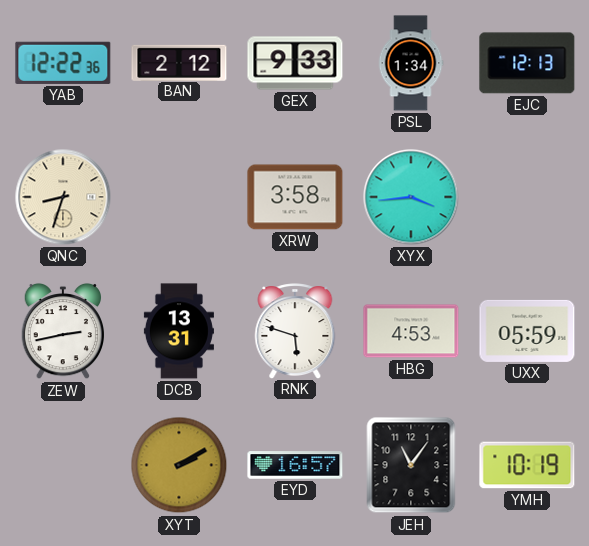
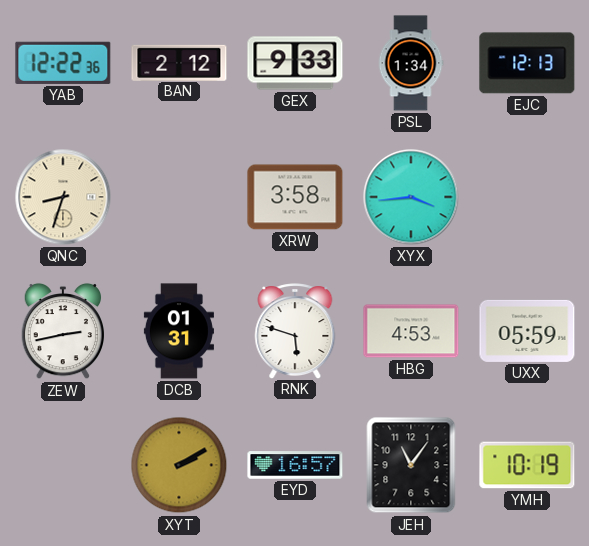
DCB: 13:31 -> 01:31
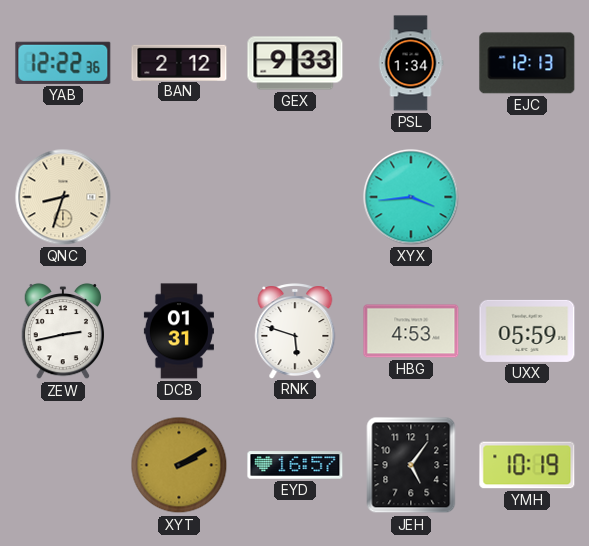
XRW: 3:58 -> none
JEH: 11:06 -> 5:06
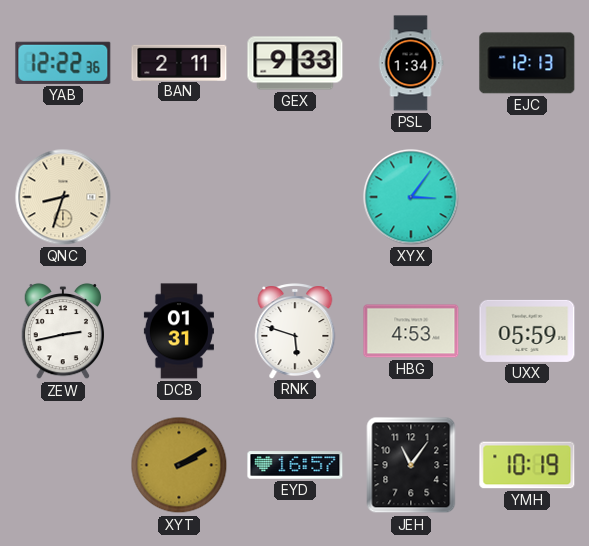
BAN: 2:12 -> 2:11
XYX: 3:44 -> 3:06
JEH: 5:06 -> 11:06
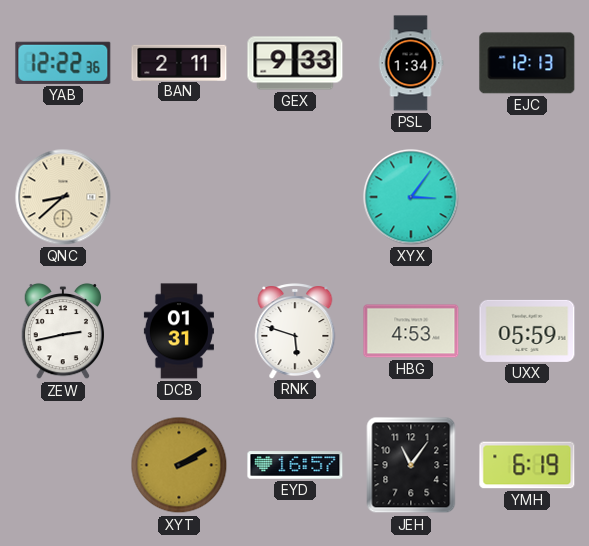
QNC: 8:33 -> 8:38
YMH: 10:19 -> 6:19
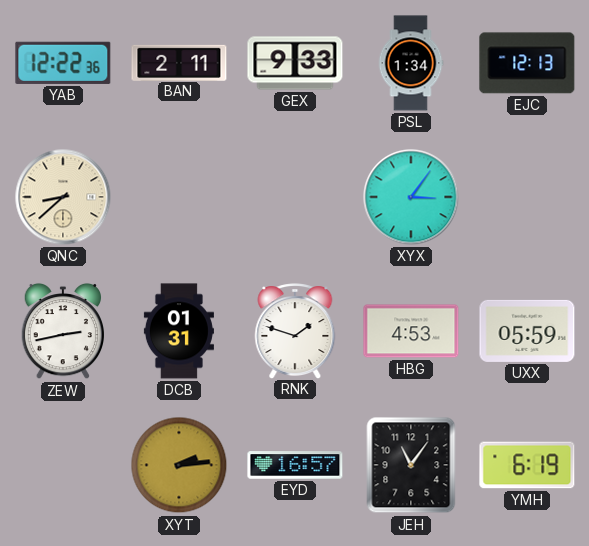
RNK: 5:48 -> 1:48
XYT: 2:10 -> 2:14
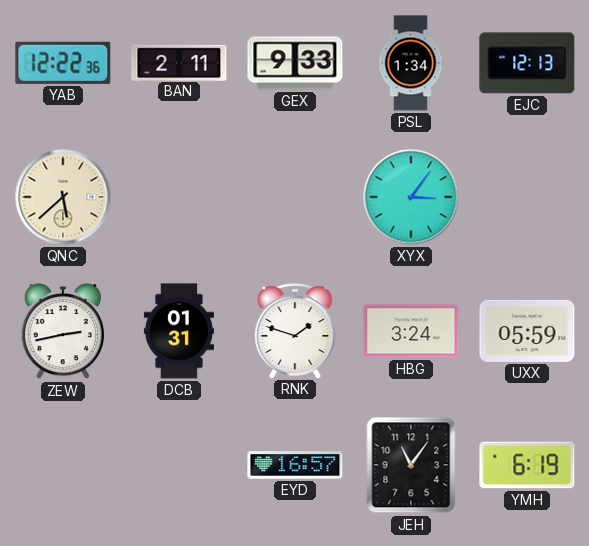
QNC: 8:38 -> 5:38
HBG: 4:53 -> 3:24
XYT: 2:14 -> none
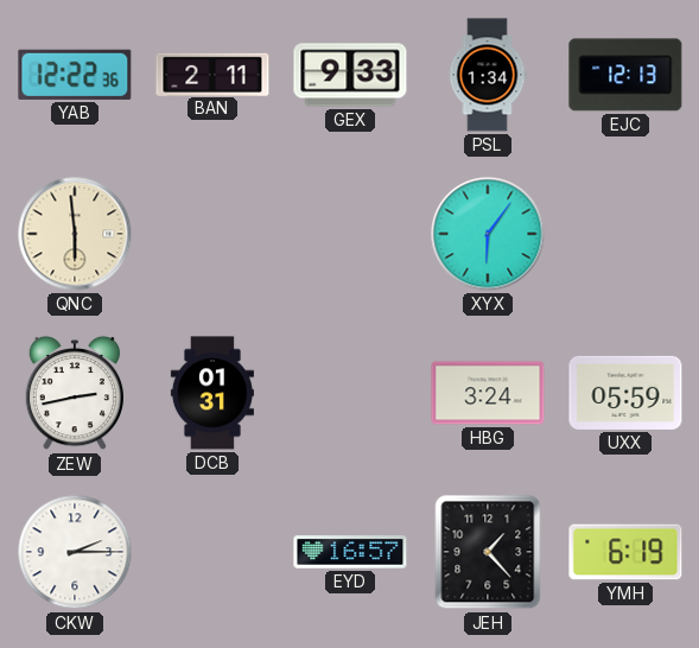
QNC: 5:38 -> 5:59
XYX: 3:06 -> 6:06
RNK: 1:48 -> none
CKW: none -> 2:15
JEH: 11:06 -> 1:23
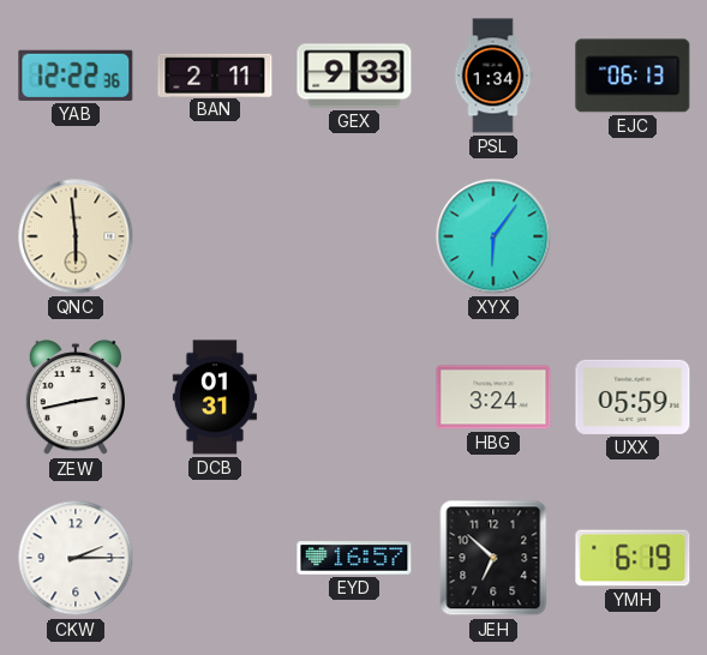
EJC: 12:13 -> 06:13
JEH: 1:23 -> 6:52
